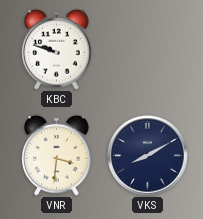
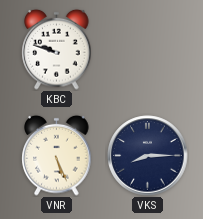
VNR: 3:31 -> 5:26
VKS: 8:10 -> 8:15
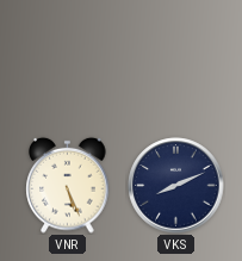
KBC: 9:48 -> none
VKS: 8:15 -> 8:11
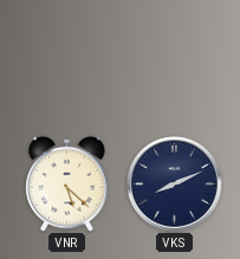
VNR: 5:26 -> 5:22
